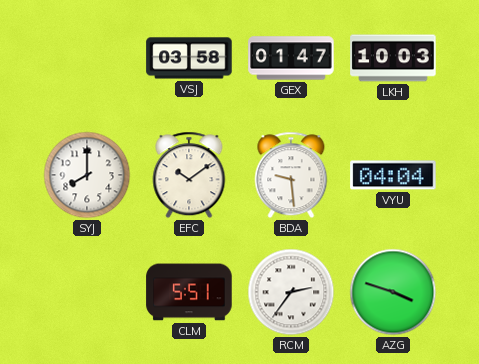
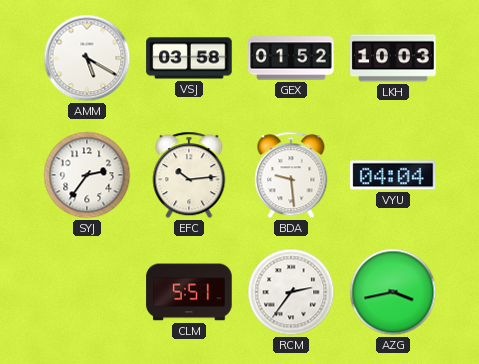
AMM: none -> 5:20
GEX: 01:47 -> 01:52
SYJ: 8:00 -> 2:36
EFC: 10:09 -> 10:14
AZG: 3:48 -> 3:43
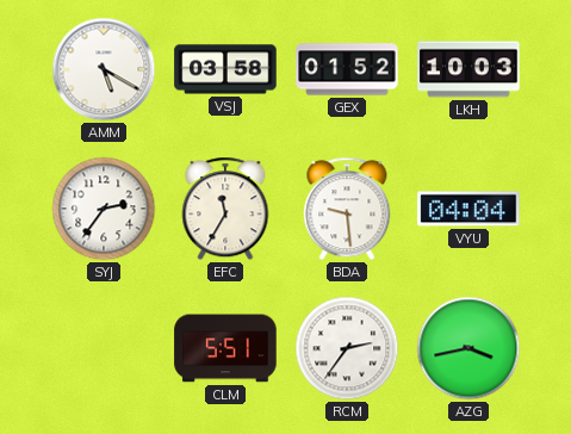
EFC: 10:14 -> 11:35
